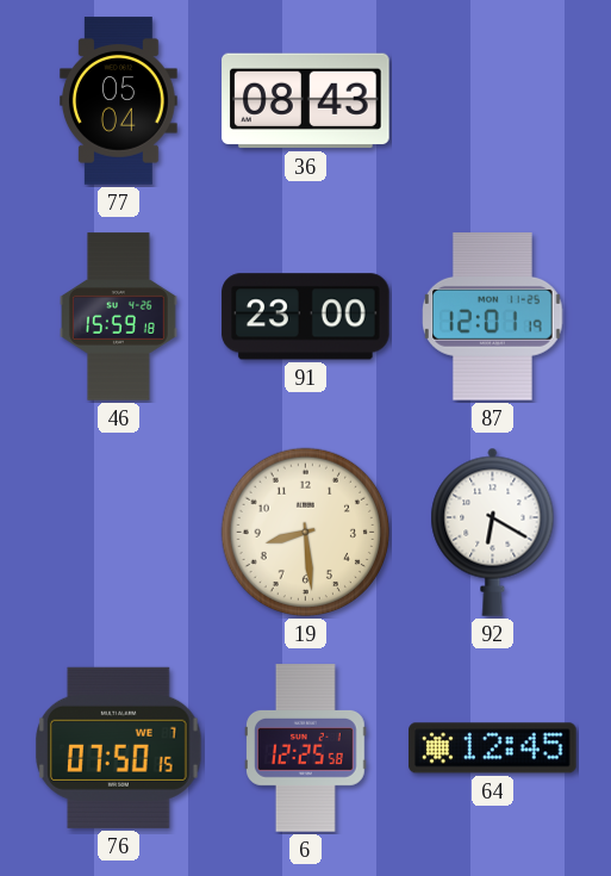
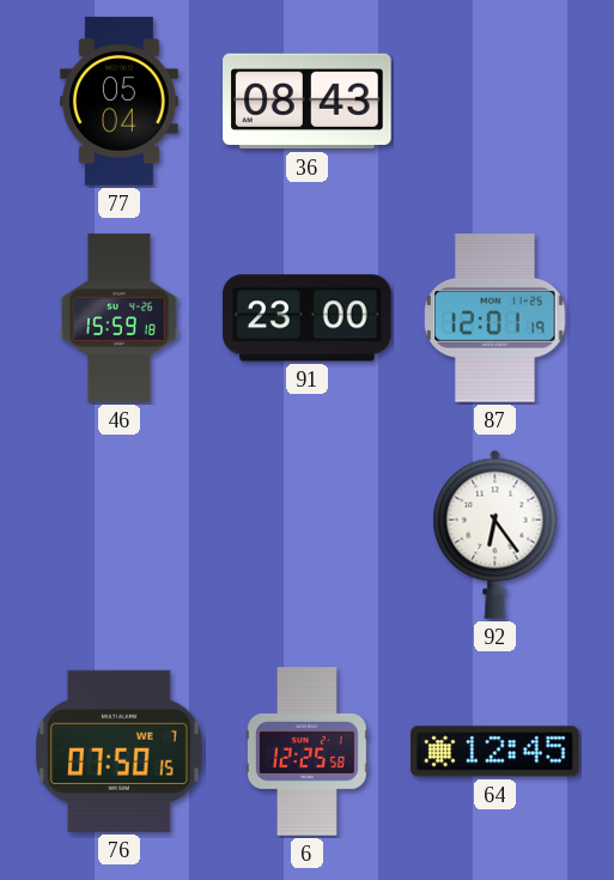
19: 8:29 -> none
92: 6:20 -> 6:24
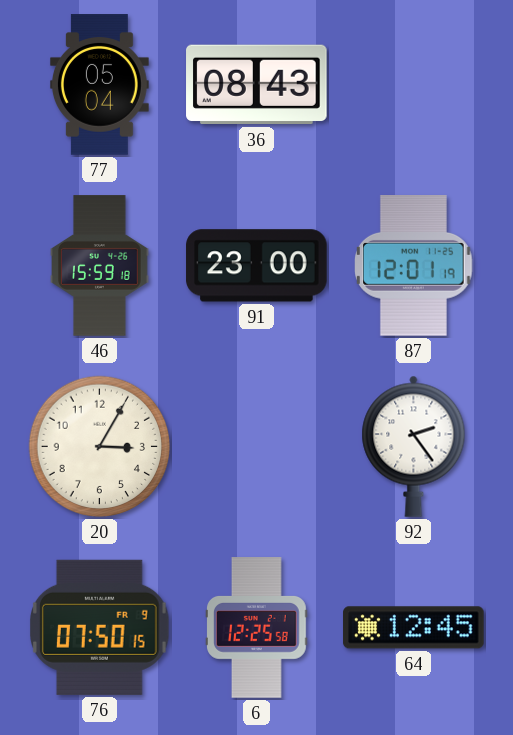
20: none -> 3:05
92: 6:24 -> 2:24
76 date: WE 7 -> FR 9
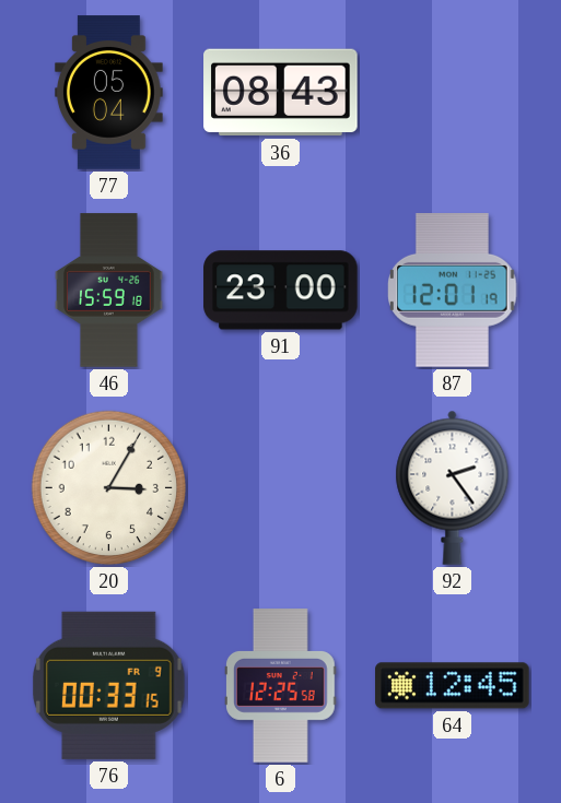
76: 07:50 -> 00:33
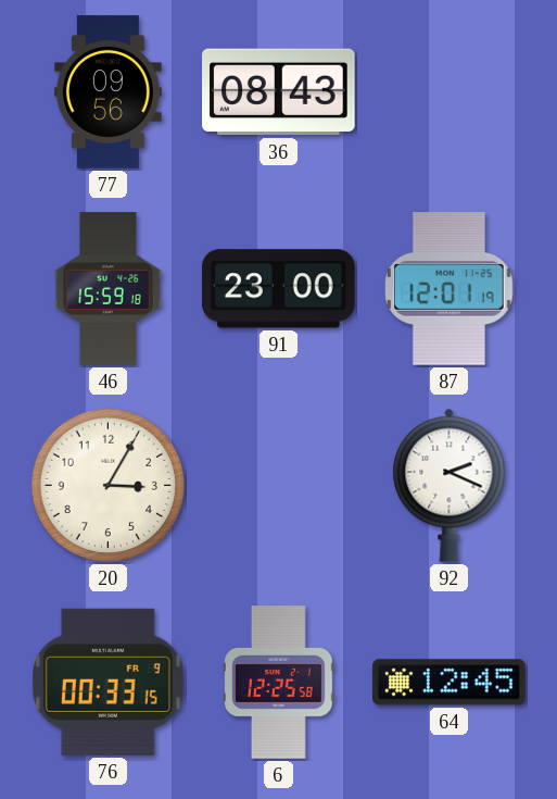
77: 05:04 -> 09:56
92: 2:24 -> 2:19
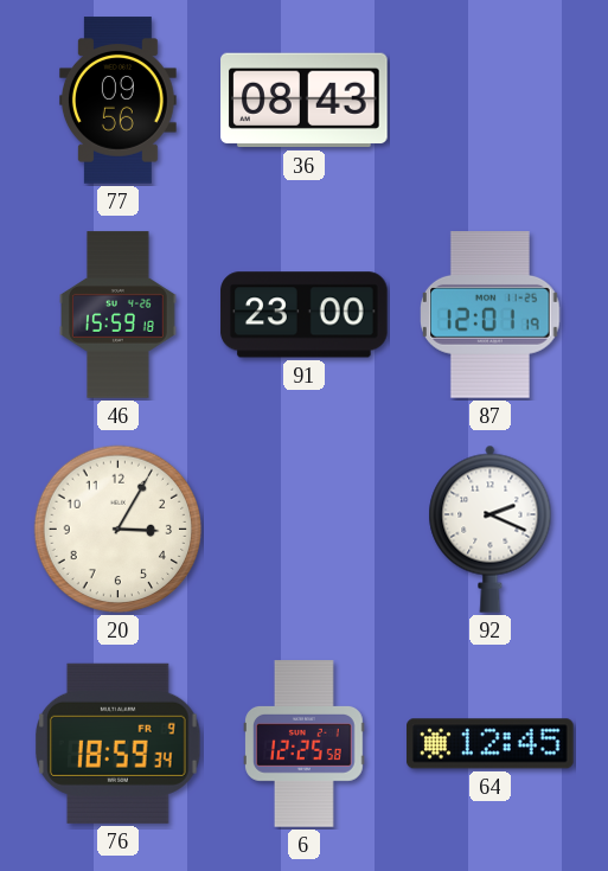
76: 00:33 -> 18:59
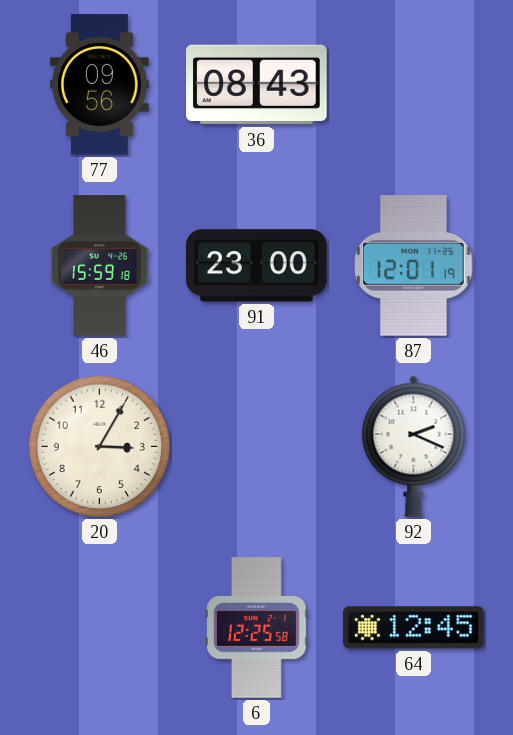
76: 18:59 -> none
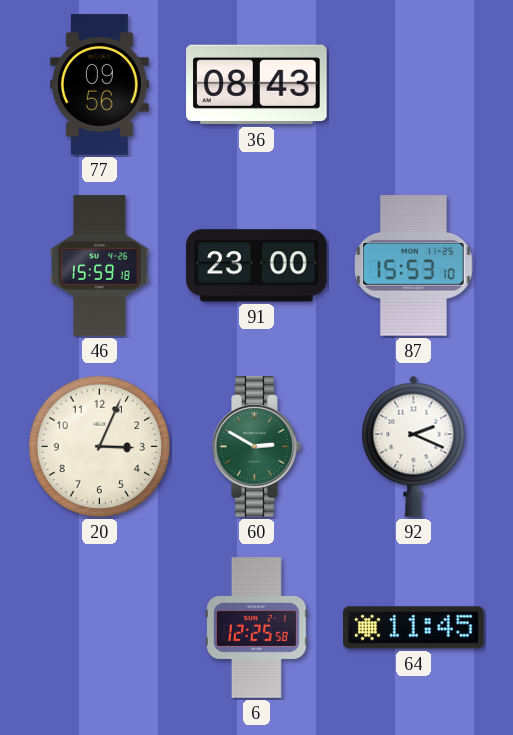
87: 12:01 -> 15:53
20: 3:05 -> 3:04
60: none -> 2:50
64: 12:45 -> 11:45
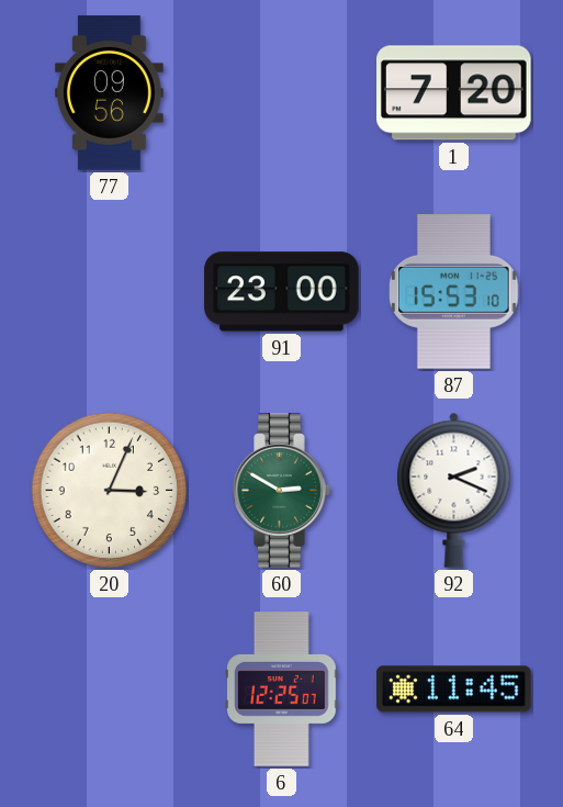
36: 08:43 -> none
1: none -> 7:20
46: 15:59 -> none
6: 12:25:58 -> 12:25:07
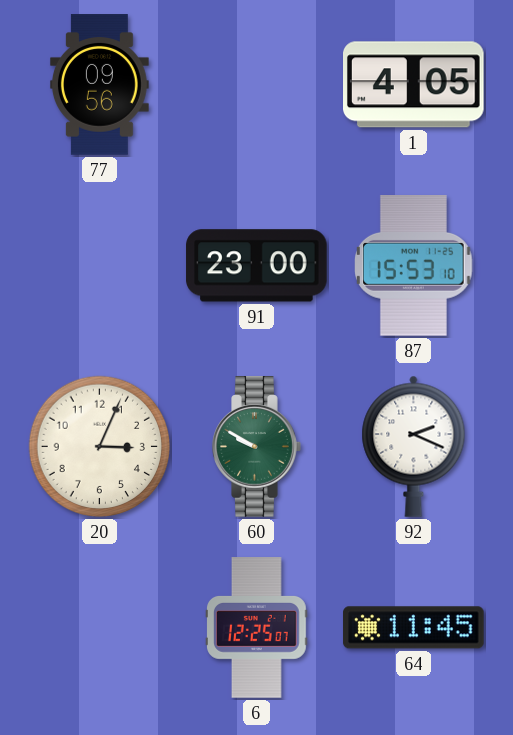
1: 7:20 -> 4:05
60: 2:50 -> 9:50
